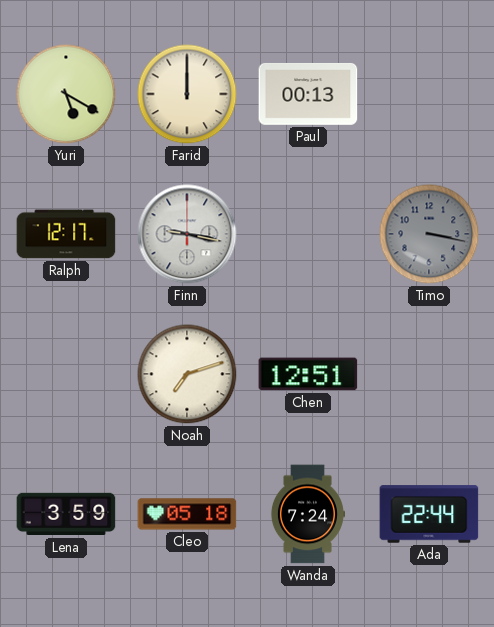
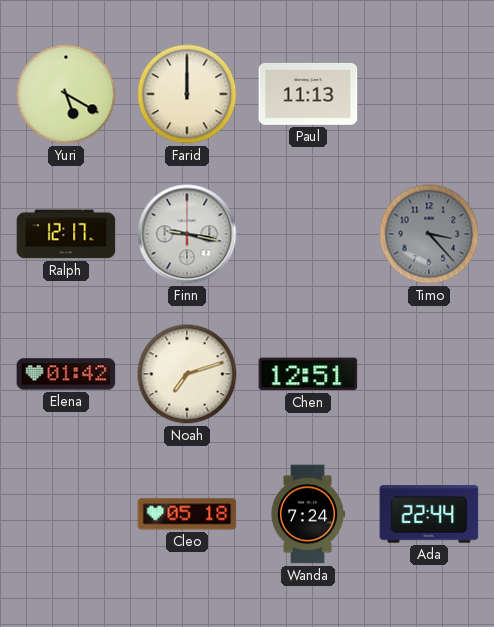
Paul: 00:13 -> 11:13
Timo: 3:17 -> 3:23
Elena: none -> 01:42
Lena: 3:59 -> none
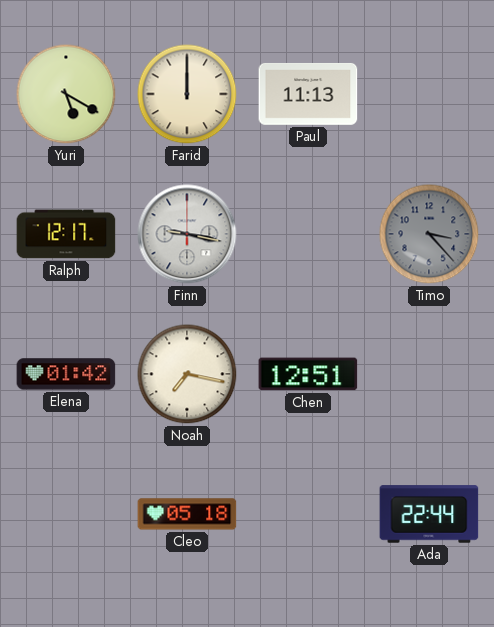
Noah: 7:12 -> 7:17
Wanda: 7:24 -> none
